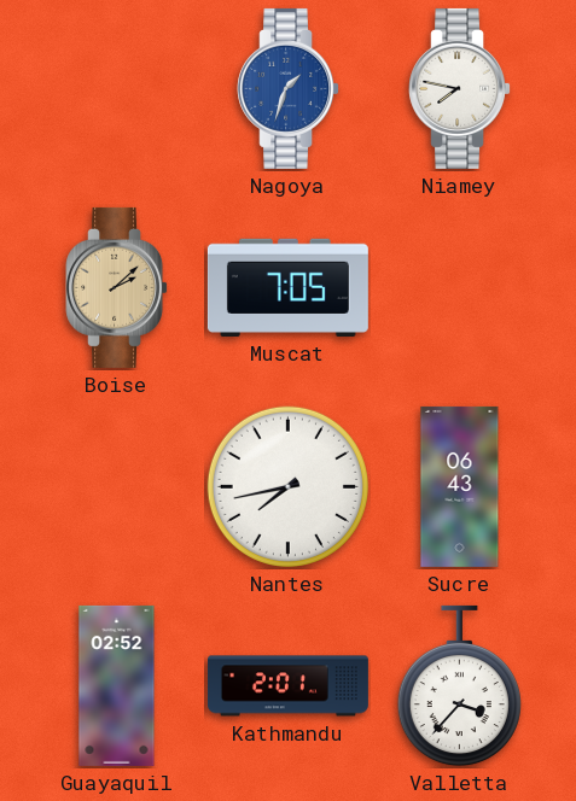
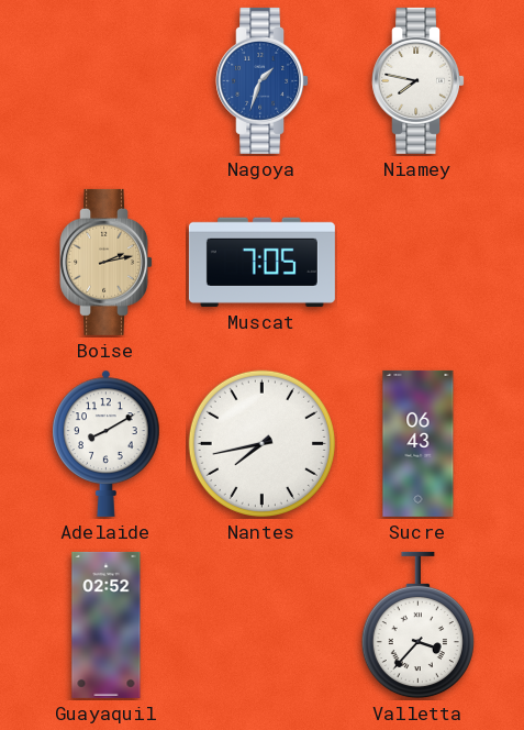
Boise: 2:08 -> 2:13
Adelaide: none -> 8:10
Kathmandu: 2:01 -> none
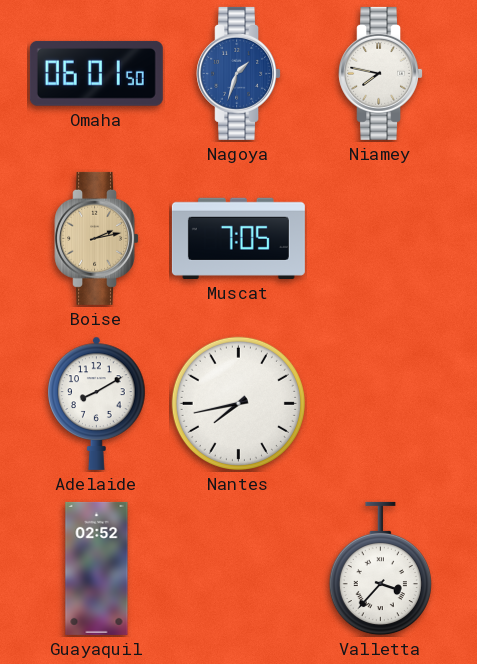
Omaha: none -> 06:01
Sucre: 06:43 -> none
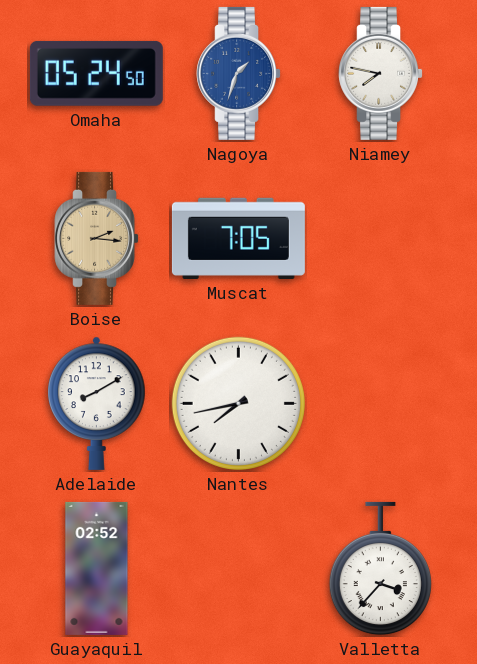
Omaha: 06:01 -> 05:24
Boise: 2:13 -> 2:16
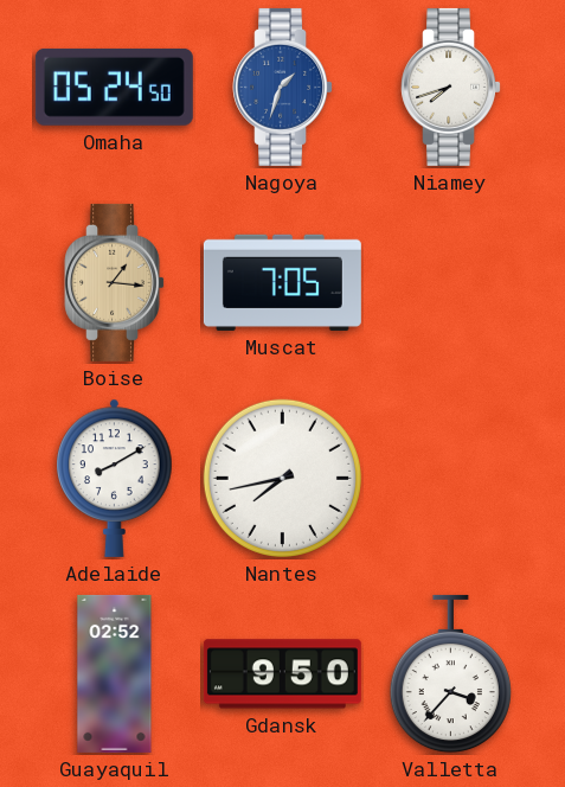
Niamey: 7:47 -> 7:42
Boise: 2:16 -> 1:16
Gdansk: none -> 9:50
